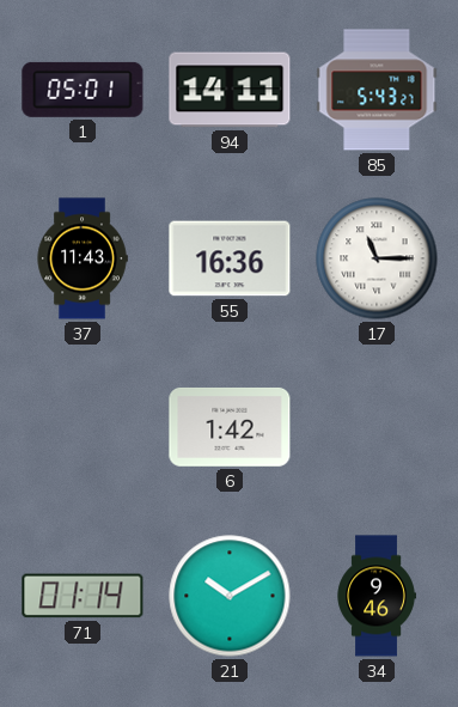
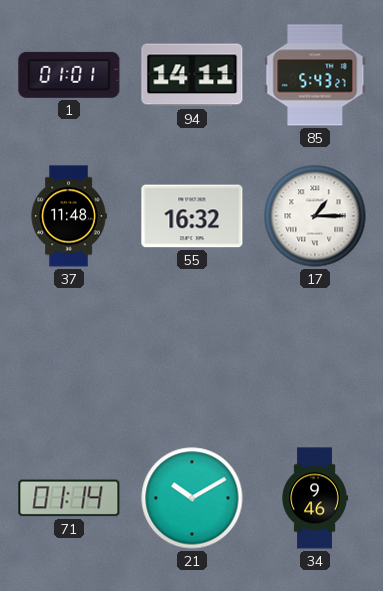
1: 05:01 -> 01:01
37: 11:43 -> 11:48
55: 16:36 -> 16:32
17: 11:15 -> 1:15
6: 1:42 -> none
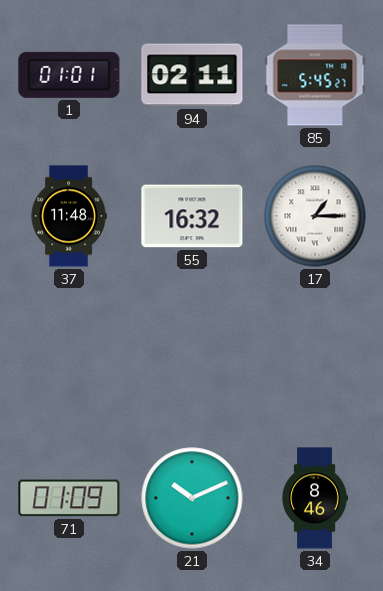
94: 14:11 -> 02:11
85: 5:43 -> 5:45
71: 01:14 -> 01:09
21: 10:10 -> 10:11
34: 9:46 -> 8:46
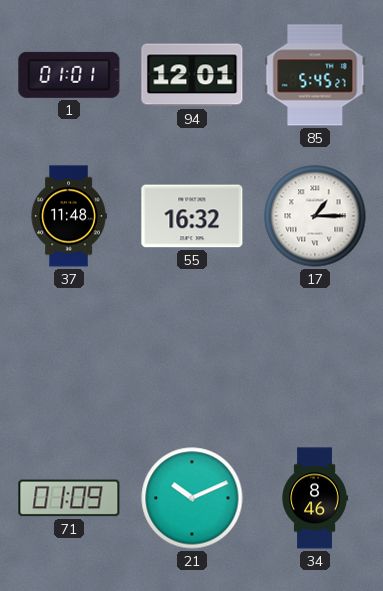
94: 02:11 -> 12:01
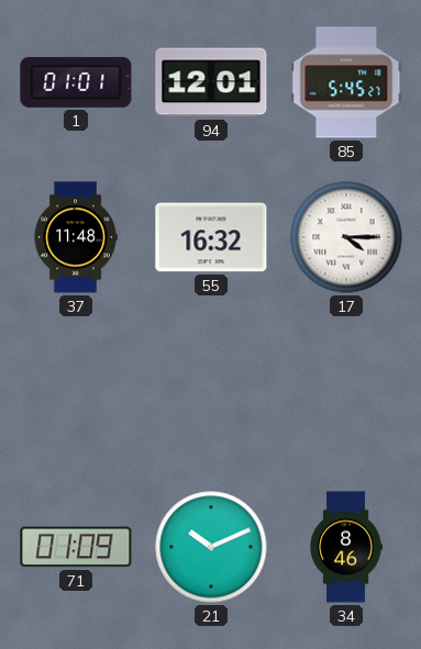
17: 1:15 -> 4:15
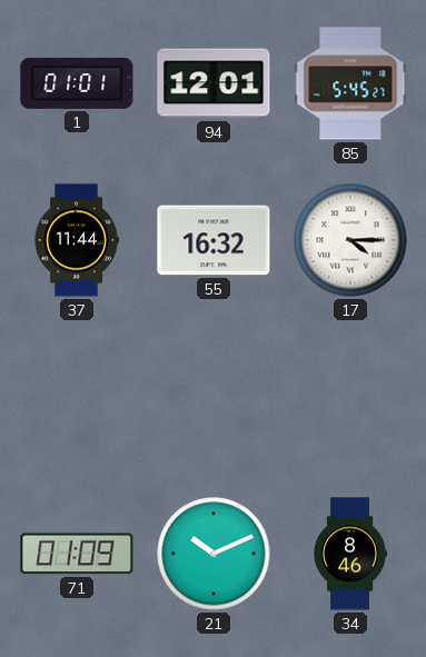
37: 11:48 -> 11:44
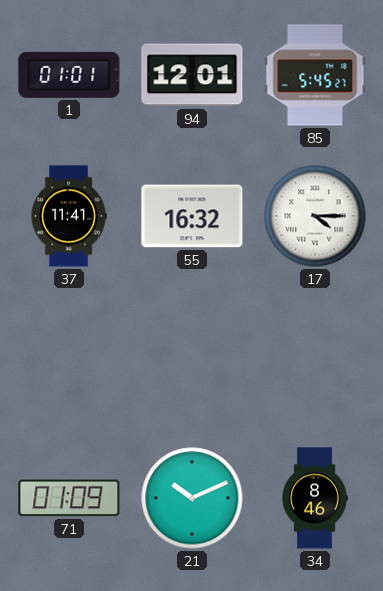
37: 11:44 -> 11:41
